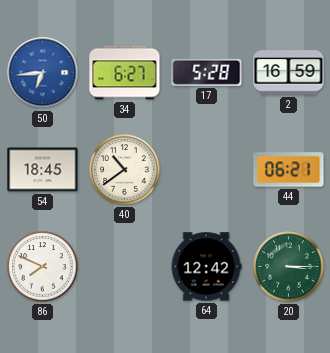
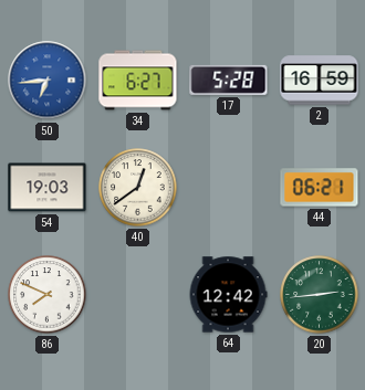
54: 18:45 -> 19:03
40: 10:39 -> 12:39
20: 3:15 -> 2:44
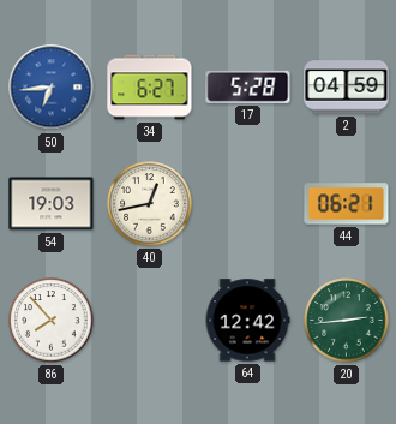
2: 16:59 -> 04:59
40: 12:39 -> 12:43
86: 7:49 -> 7:53
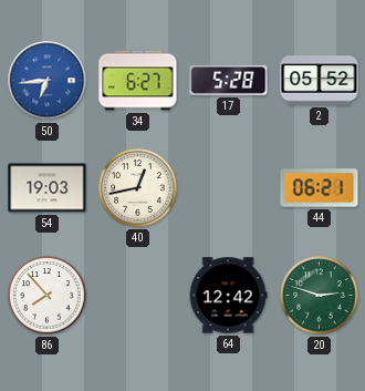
2: 04:59 -> 05:52
20: 2:44 -> 2:48
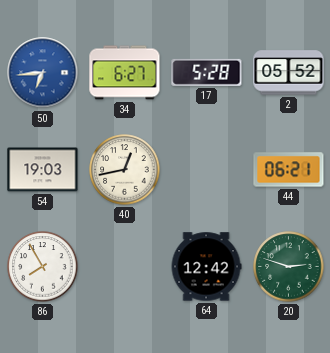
86: 7:53 -> 7:55
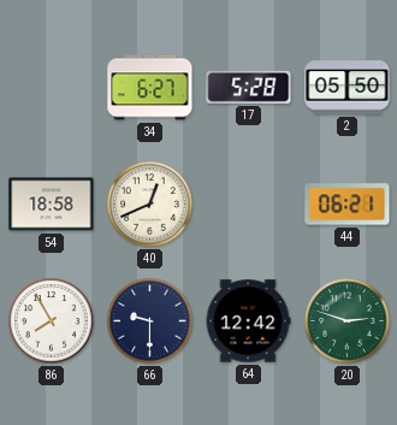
50: 6:44 -> none
2: 05:52 -> 05:50
54: 19:03 -> 18:58
40: 12:43 -> 12:41
66: none -> 9:30
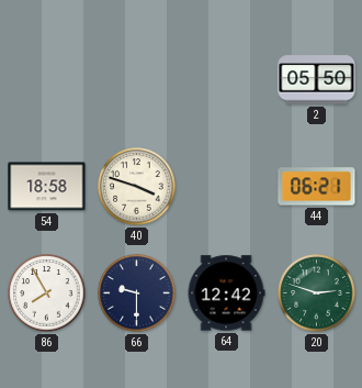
34: 6:27 -> none
17: 5:28 -> none
40: 12:41 -> 3:48
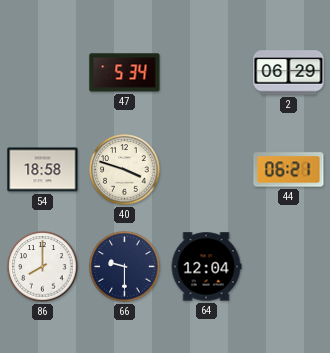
47: none -> 5:34
2: 05:50 -> 06:29
86: 7:55 -> 8:00
64: 12:42 -> 12:04
20: 2:48 -> none
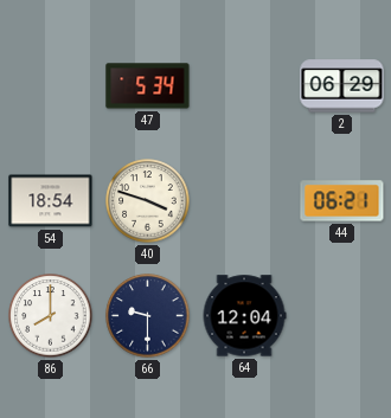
54: 18:58 -> 18:54
